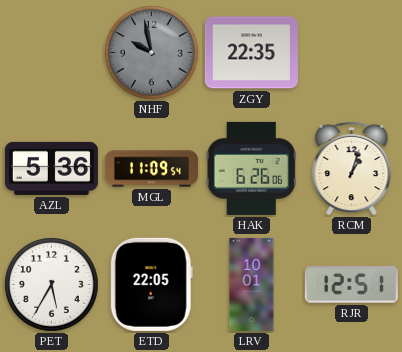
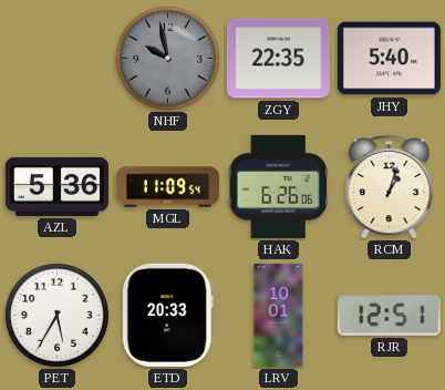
JHY: none -> 5:40
ETD: 22:05 -> 20:33
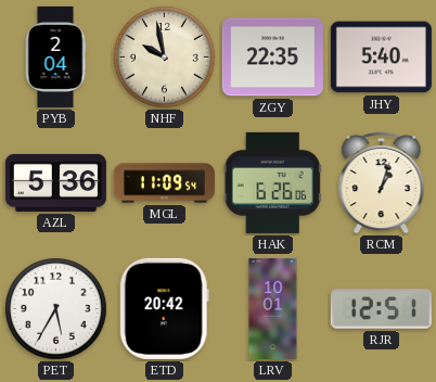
PYB: none -> 2:04
NHF dial: grey -> cream
ETD: 20:33 -> 20:42
